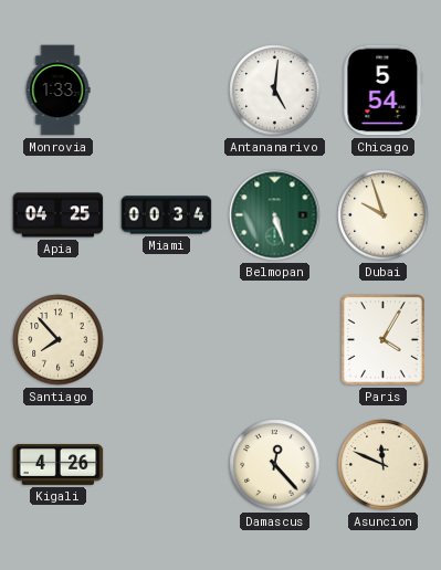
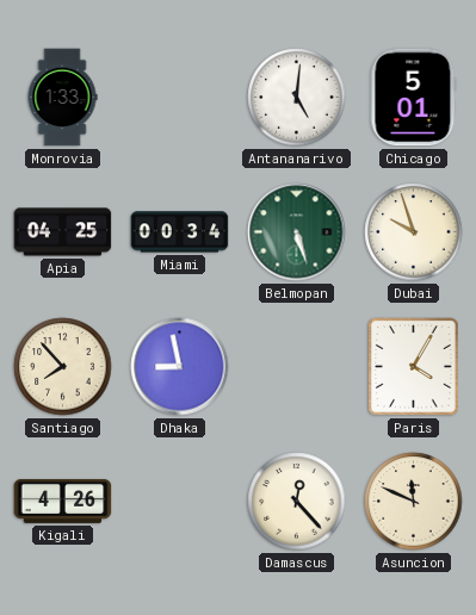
Chicago: 5:54 -> 5:01
Dhaka: none -> 8:58
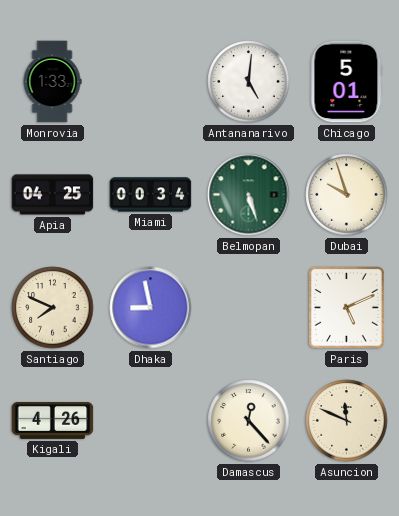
Santiago: 7:53 -> 7:49
Paris: 4:05 -> 5:11
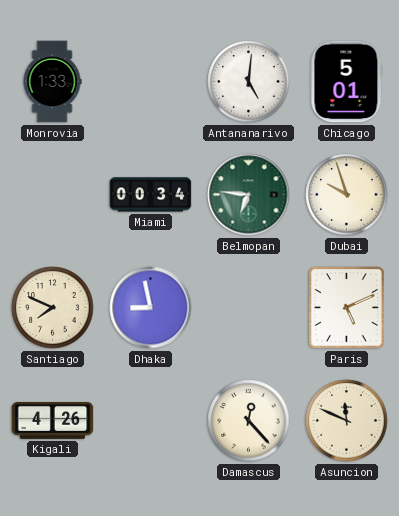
Apia: 04:25 -> none
Belmopan: 5:27 -> 6:46
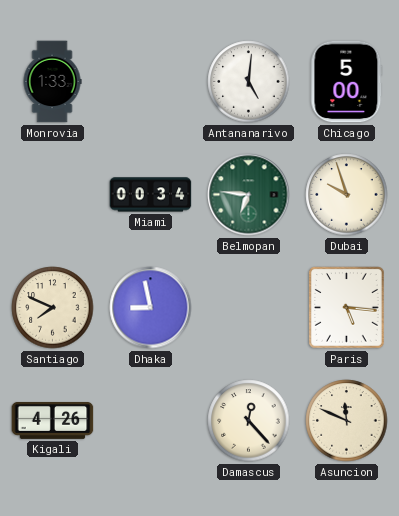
Chicago: 5:01 -> 5:00
Paris: 5:11 -> 5:16
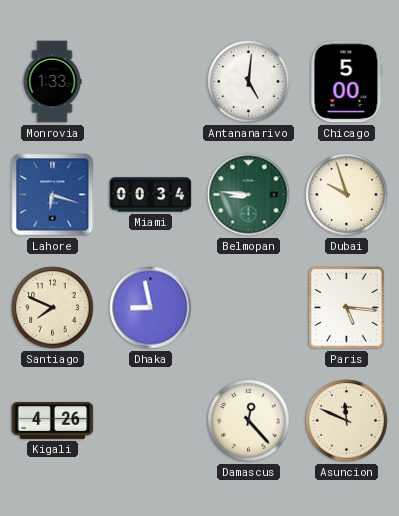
Lahore: none -> 6:18
Belmopan: 6:46 -> 8:46
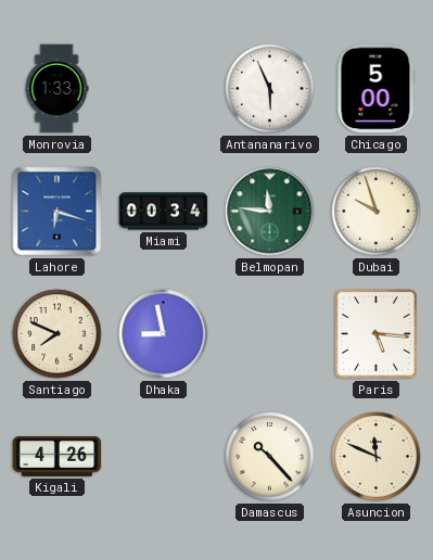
Antananarivo: 5:01 -> 5:56
Belmopan: 8:46 -> 11:46
Damascus: 12:23 -> 10:23
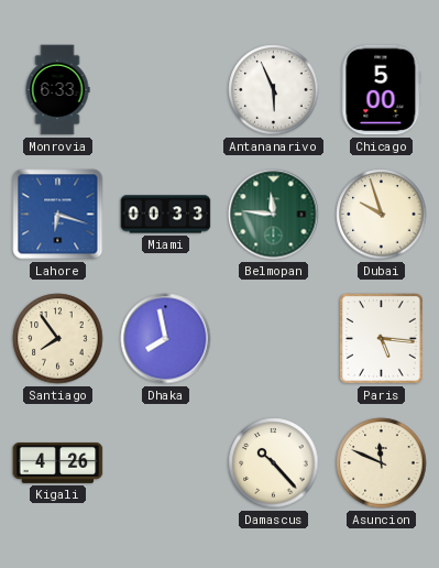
Monrovia: 1:33 -> 6:33
Miami: 00:34 -> 00:33
Santiago: 7:49 -> 7:54
Dhaka: 8:58 -> 7:58
